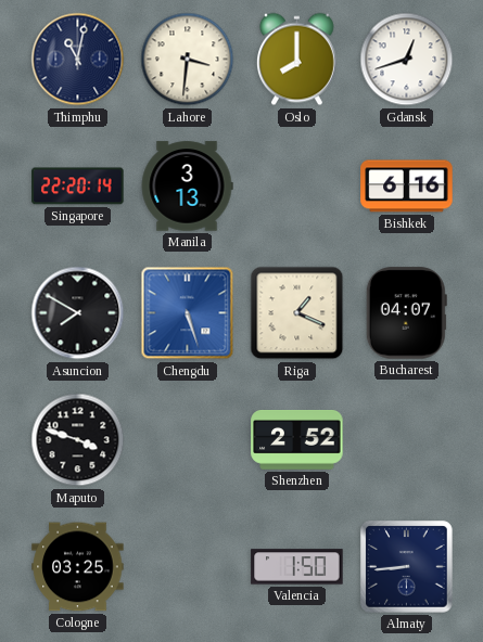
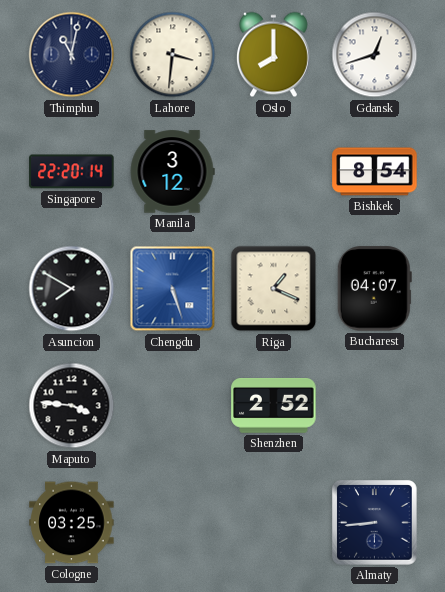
Manila: 3:13 -> 3:12
Bishkek: 6:16 -> 8:54
Maputo: 3:48 -> 3:46
Valencia: 1:50 -> none
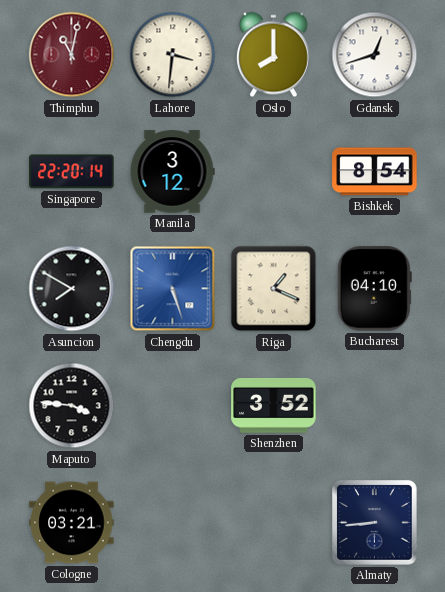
Thimphu dial: navy -> burgundy
Bucharest: 04:07 -> 04:10
Shenzhen: 2:52 -> 3:52
Cologne: 03:25 -> 03:21
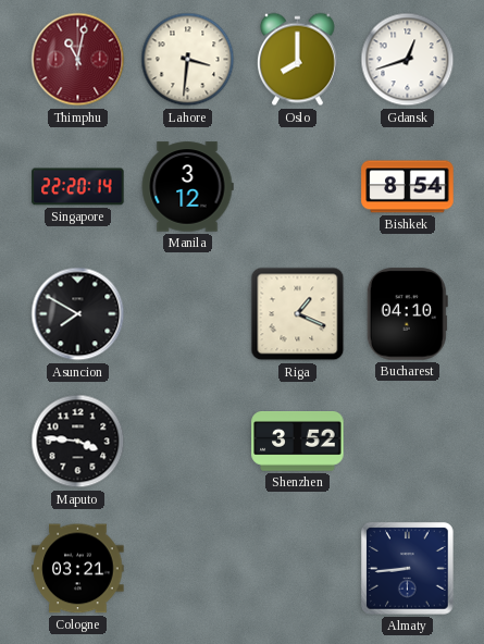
Chengdu: 5:27 -> none
